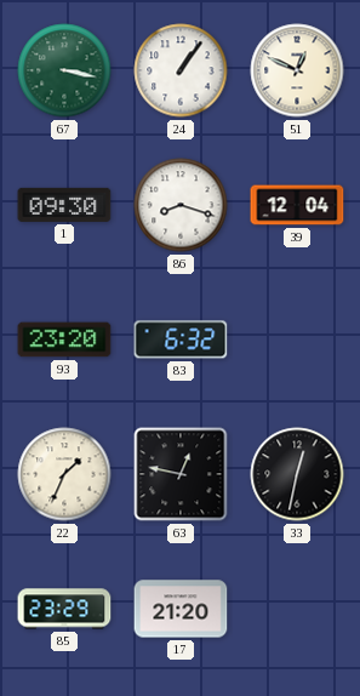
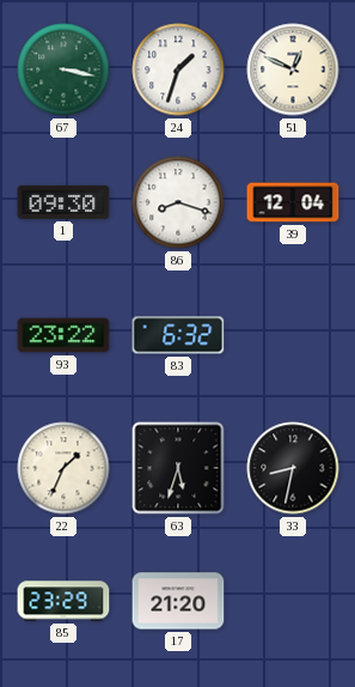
24: 1:06 -> 1:33
93: 23:20 -> 23:22
63: 12:47 -> 5:33
33: 12:32 -> 8:32
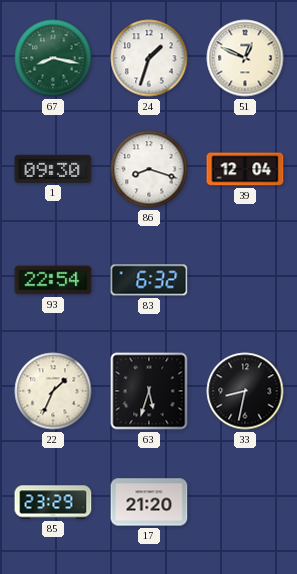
67: 3:17 -> 8:17
93: 23:22 -> 22:54
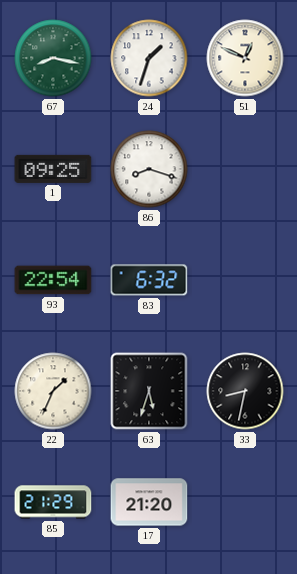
1: 09:30 -> 09:25
39: 12:04 -> none
85: 23:29 -> 21:29
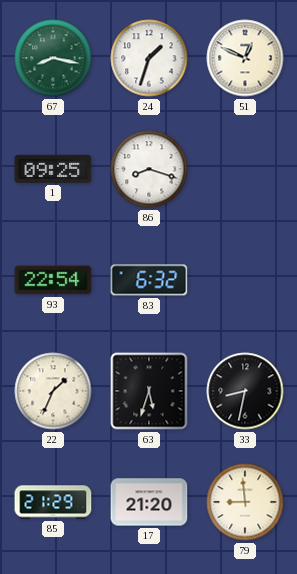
79: none -> 8:59
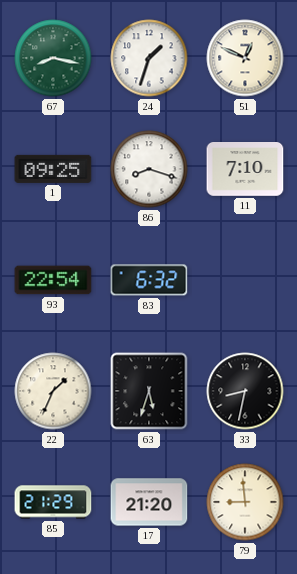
11: none -> 7:10
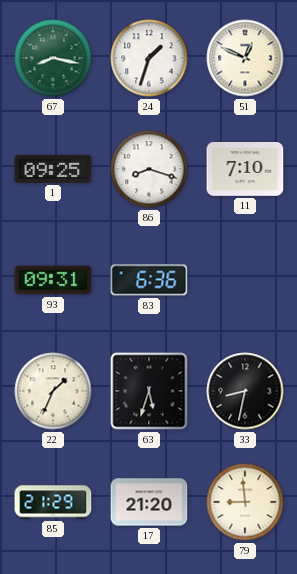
93: 22:54 -> 09:31
83: 6:32 -> 6:36
